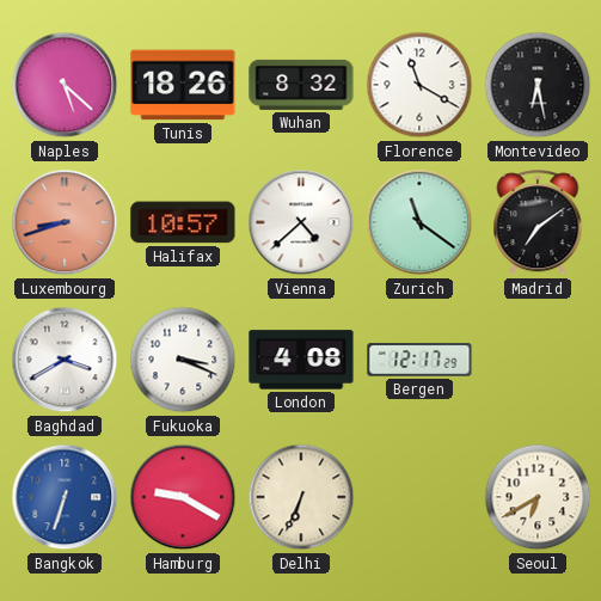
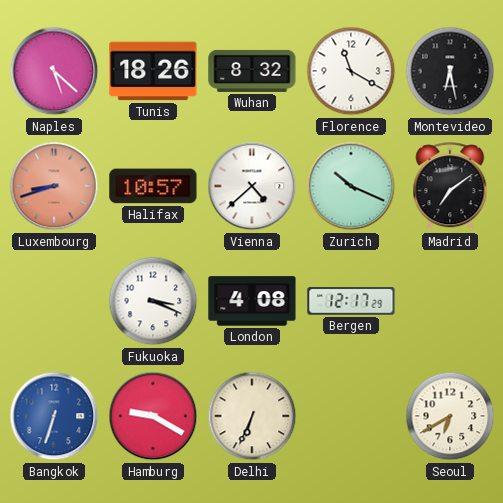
Zurich: 11:21 -> 10:19
Baghdad: 3:40 -> none
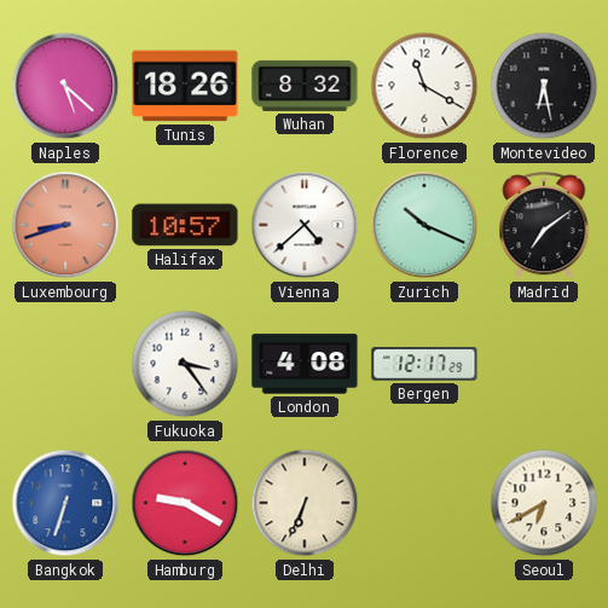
Fukuoka: 3:19 -> 3:24
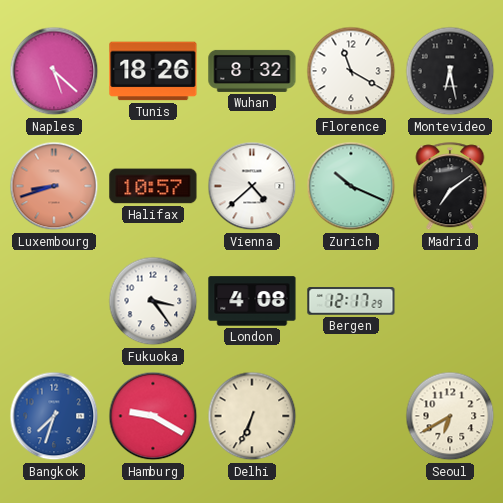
Bangkok: 6:33 -> 7:33
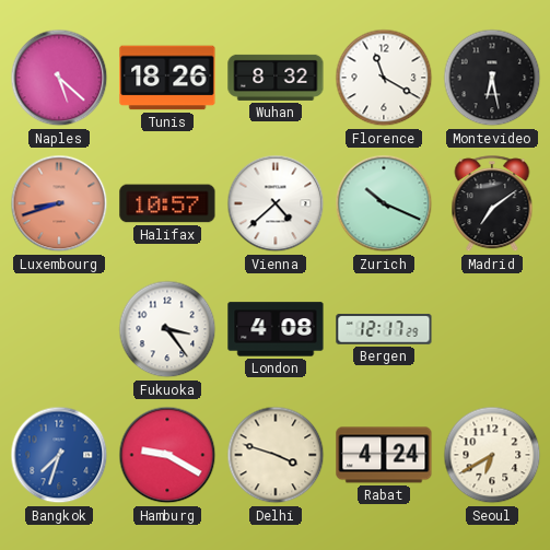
Delhi: 6:34 -> 3:48
Rabat: none -> 4:24
